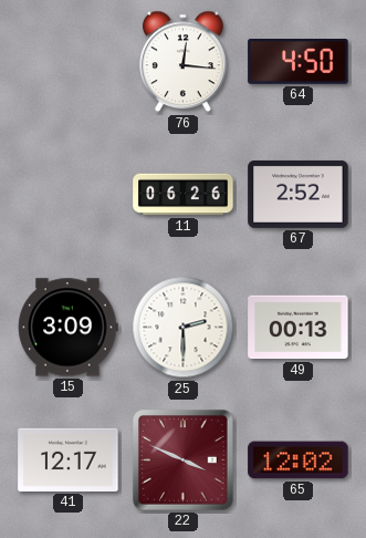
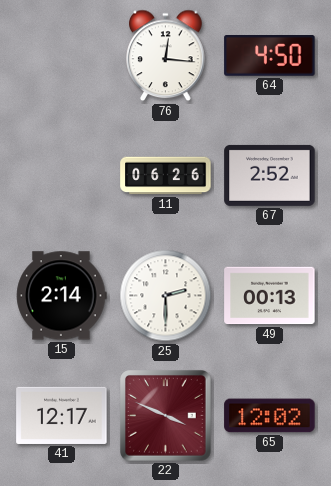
15: 3:09 -> 2:14
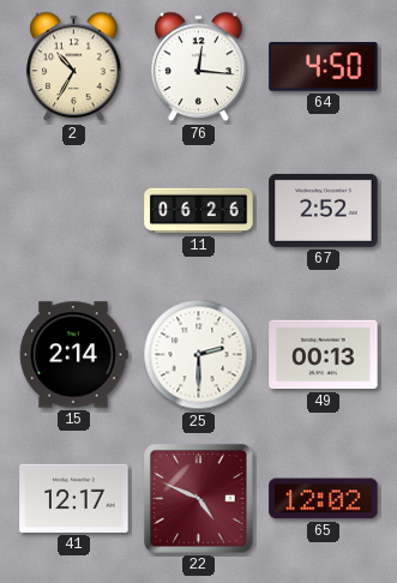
2: none -> 10:35
22: 3:49 -> 4:49
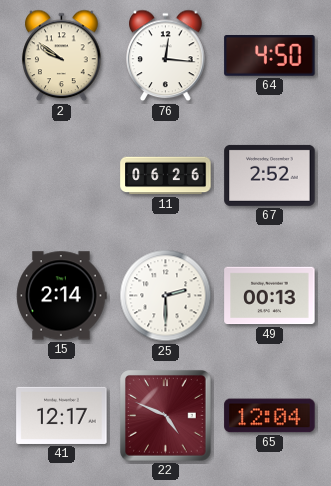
2: 10:35 -> 9:51
65: 12:02 -> 12:04
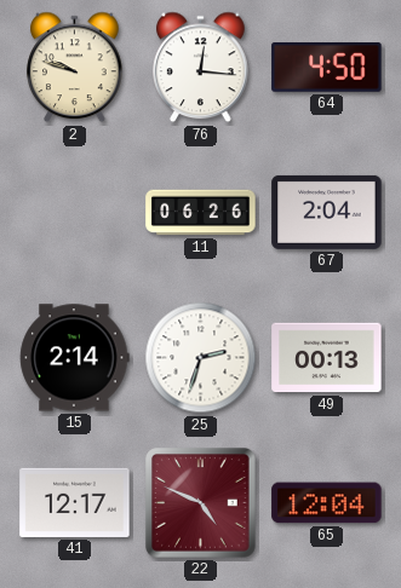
2: 9:51 -> 9:48
67: 2:52 -> 2:04
25: 2:30 -> 2:33
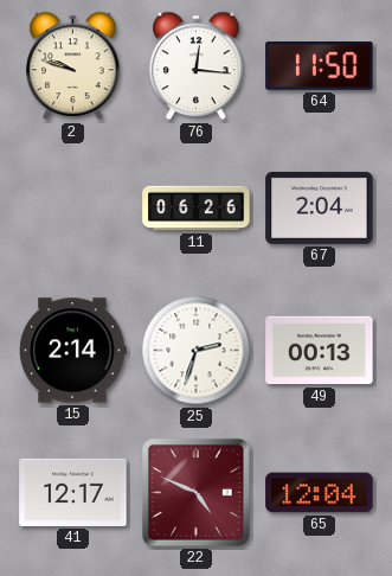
64: 4:50 -> 11:50
